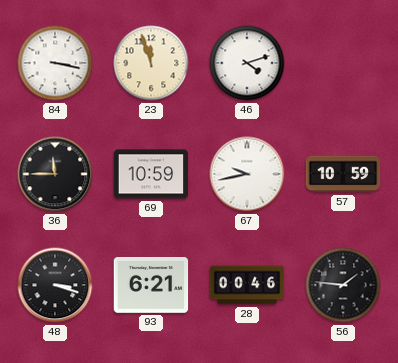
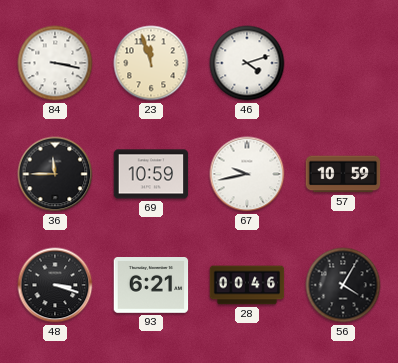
56: 1:46 -> 4:05
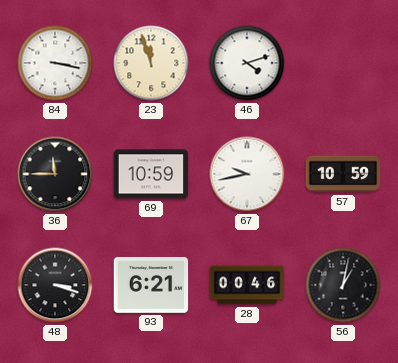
56: 4:05 -> 1:02
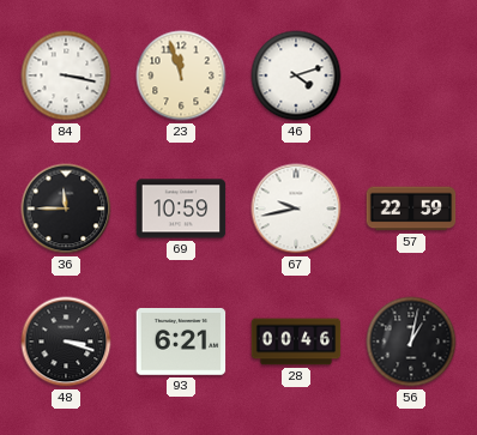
57: 10:59 -> 22:59
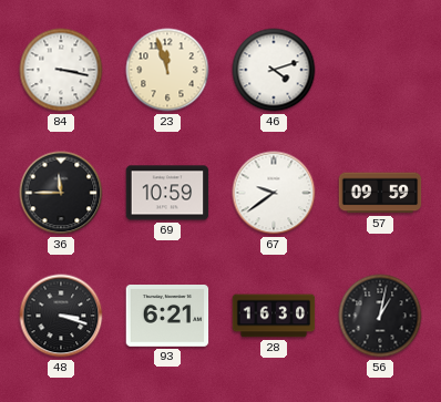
67: 9:43 -> 9:39
57: 22:59 -> 09:59
28: 00:46 -> 16:30
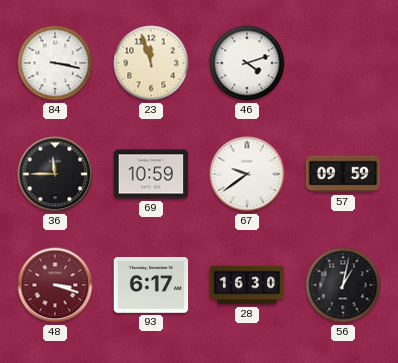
48 dial: black -> burgundy
93: 6:21 -> 6:17
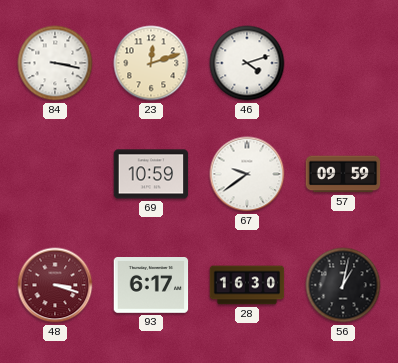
23: 11:57 -> 12:12
36: 11:45 -> none
